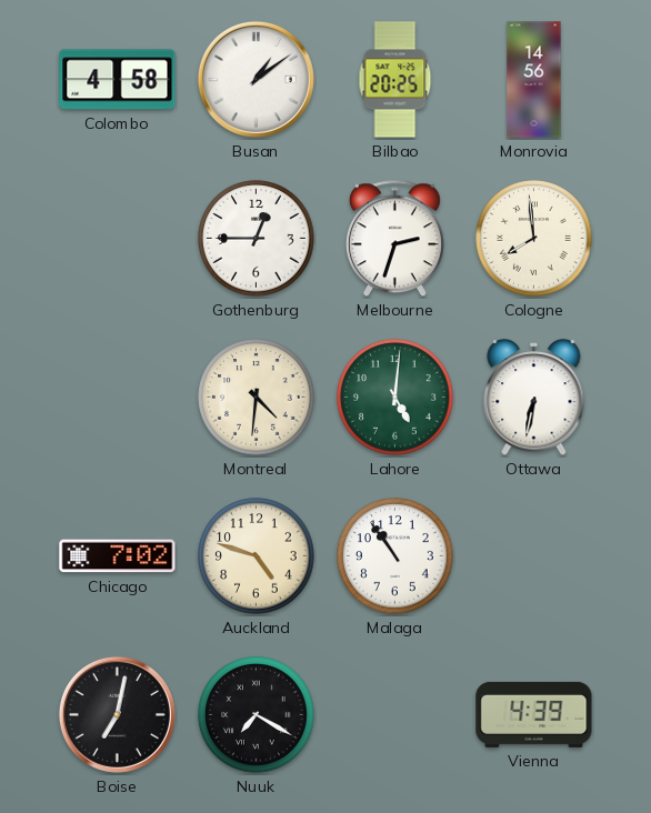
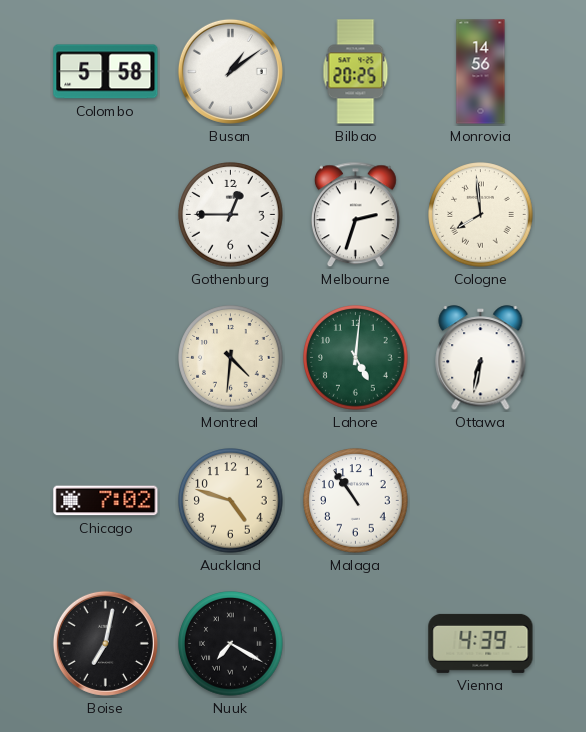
Colombo: 4:58 -> 5:58
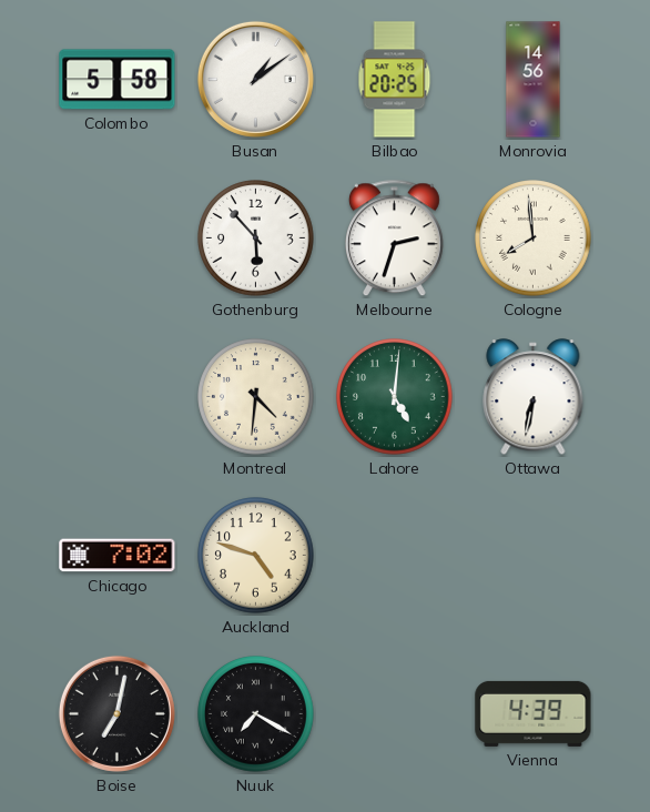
Gothenburg: 12:45 -> 5:53
Malaga: 10:54 -> none
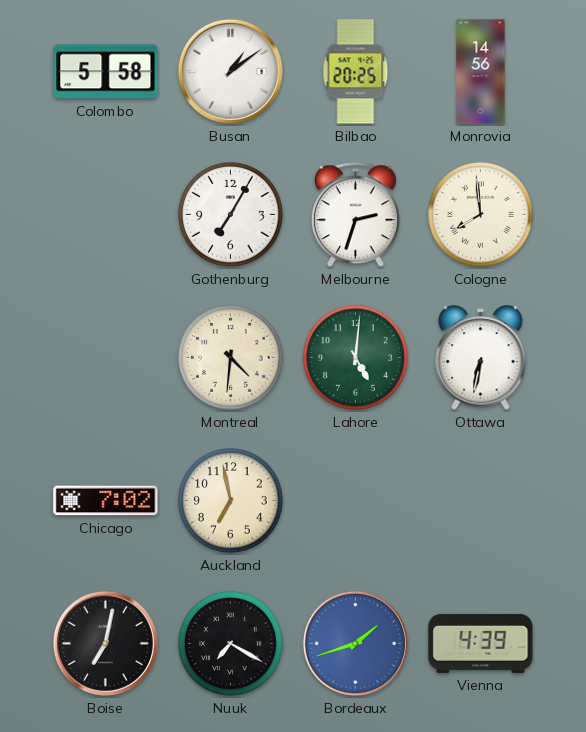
Gothenburg: 5:53 -> 7:05
Auckland: 4:48 -> 6:58
Bordeaux: none -> 1:42
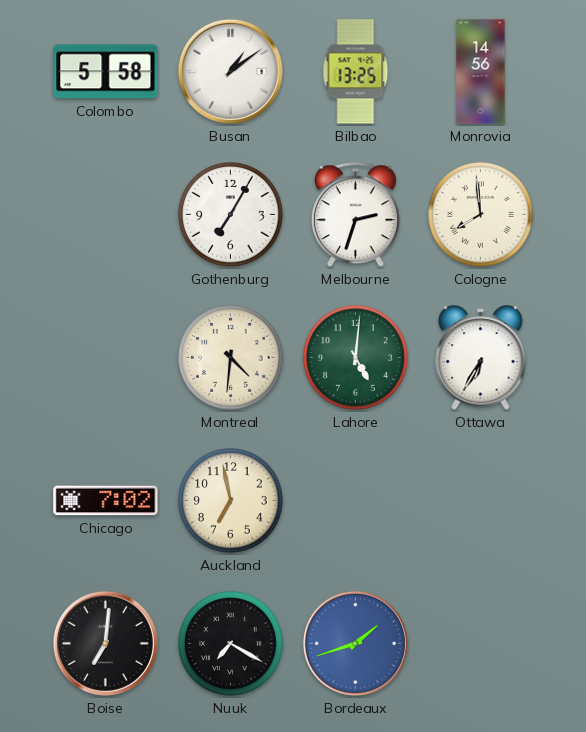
Bilbao: 20:25 -> 13:25
Ottawa: 6:32 -> 6:35
Boise: 7:02 -> 7:01
Vienna: 4:39 -> none
